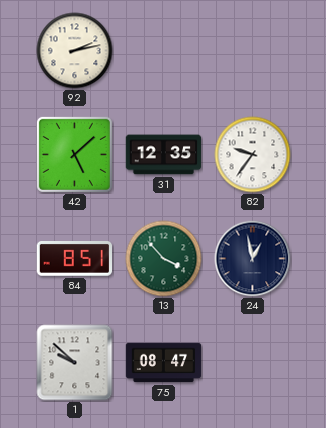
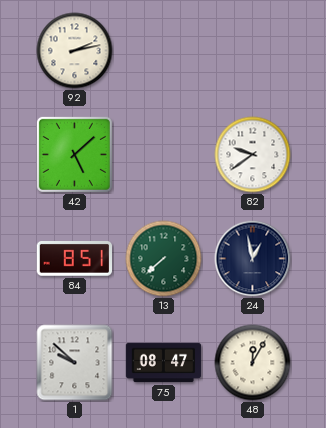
31: 12:35 -> none
82: 9:36 -> 9:39
13: 3:53 -> 7:38
48: none -> 12:05
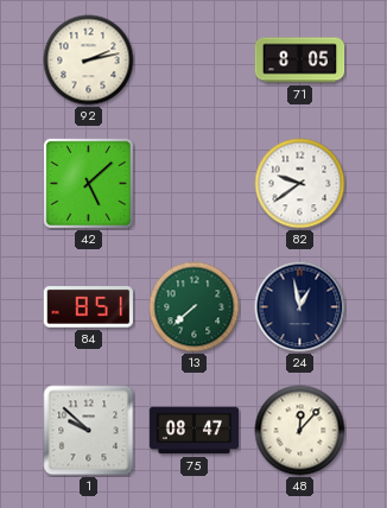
71: none -> 8:05
48: 12:05 -> 12:07
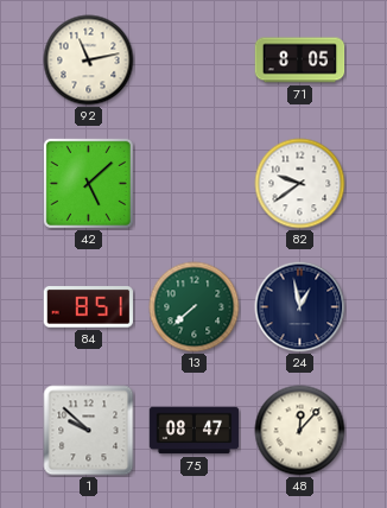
92: 2:13 -> 11:13
